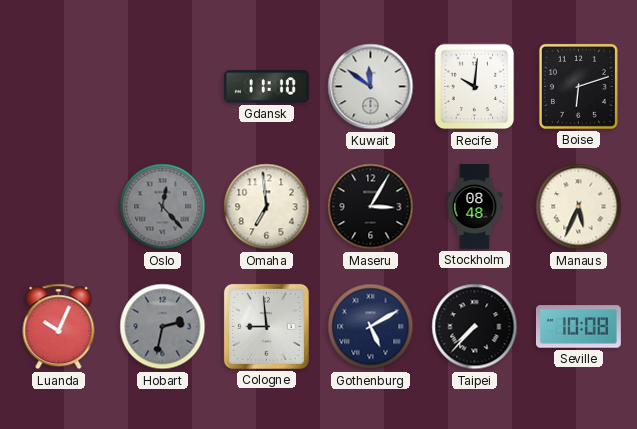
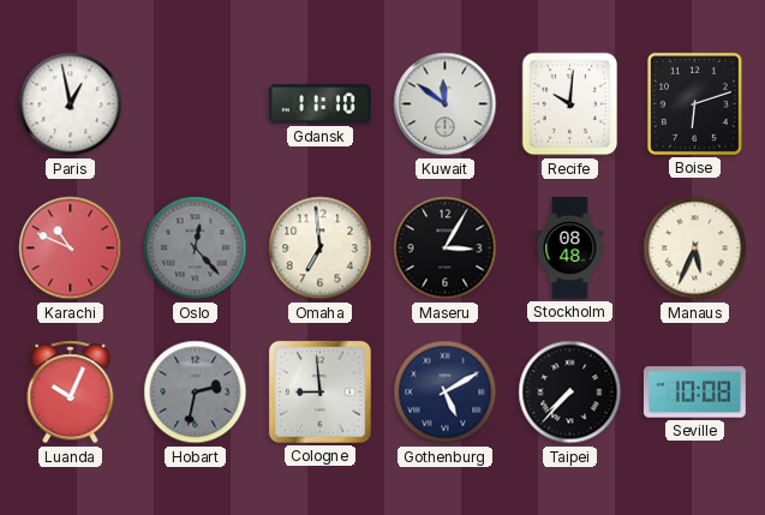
Paris: none -> 12:58
Karachi: none -> 10:49
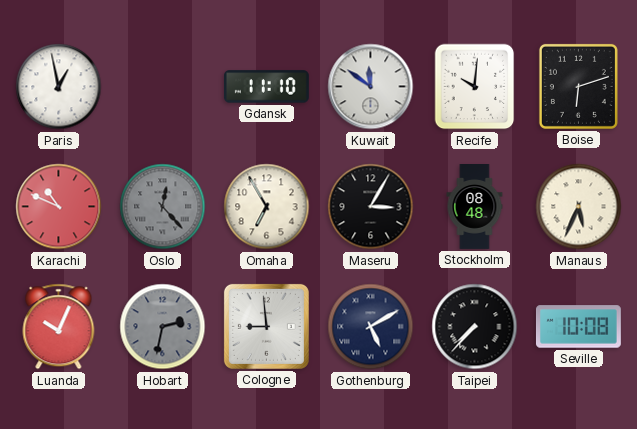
Omaha: 6:59 -> 6:55
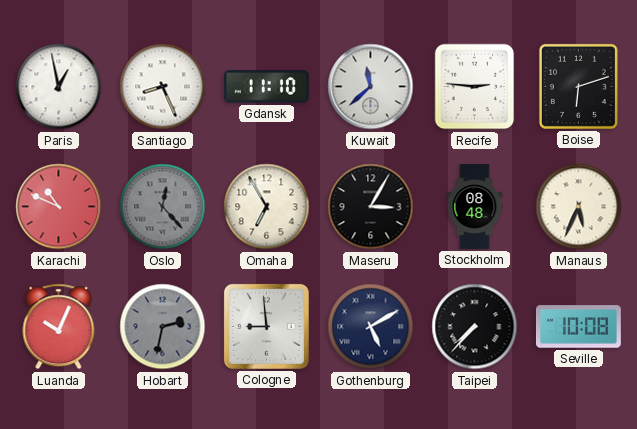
Santiago: none -> 8:26
Kuwait: 11:51 -> 11:38
Recife: 10:01 -> 2:46
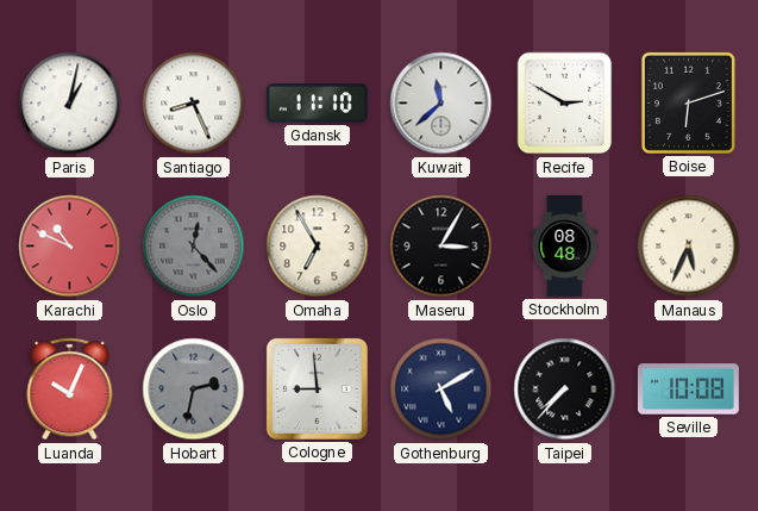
Paris: 12:58 -> 1:02
Recife: 2:46 -> 2:50
